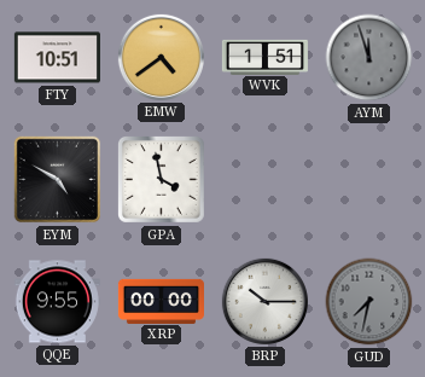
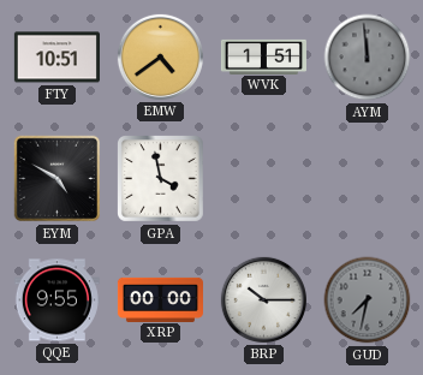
AYM: 11:57 -> 11:59
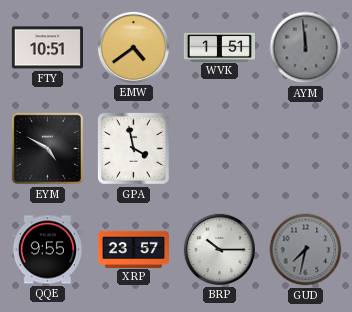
XRP: 00:00 -> 23:57
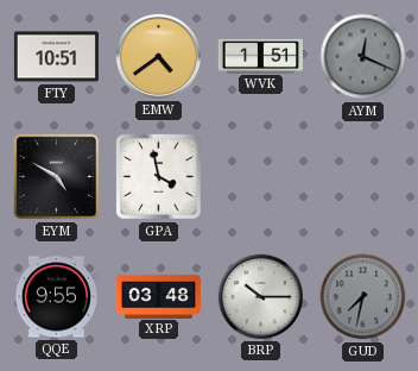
AYM: 11:59 -> 12:19
XRP: 23:57 -> 03:48
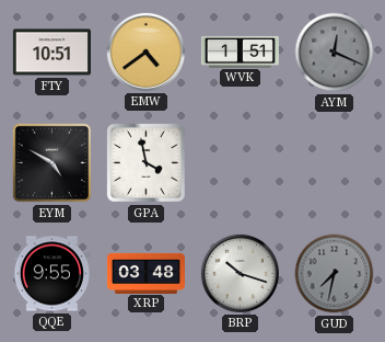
BRP: 10:15 -> 10:18
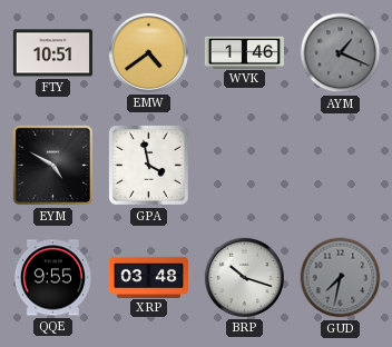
WVK: 1:51 -> 1:46
AYM: 12:19 -> 1:19
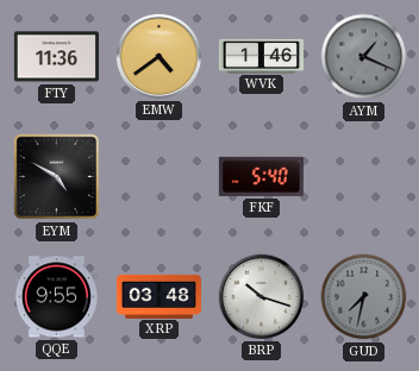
FTY: 10:51 -> 11:36
GPA: 3:58 -> none
FKF: none -> 5:40
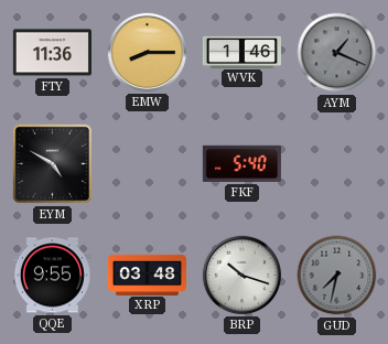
EMW: 4:39 -> 8:15
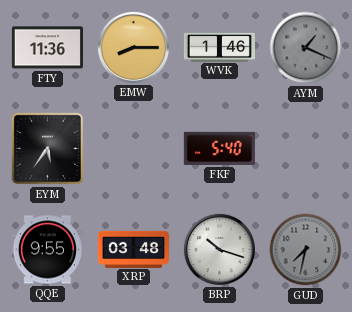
EYM: 4:50 -> 5:36
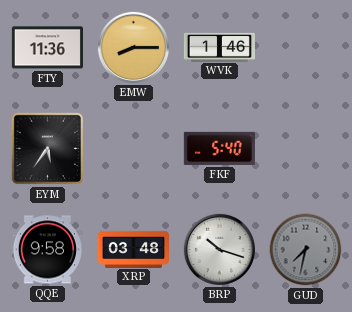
AYM: 1:19 -> none
QQE: 9:55 -> 9:58
